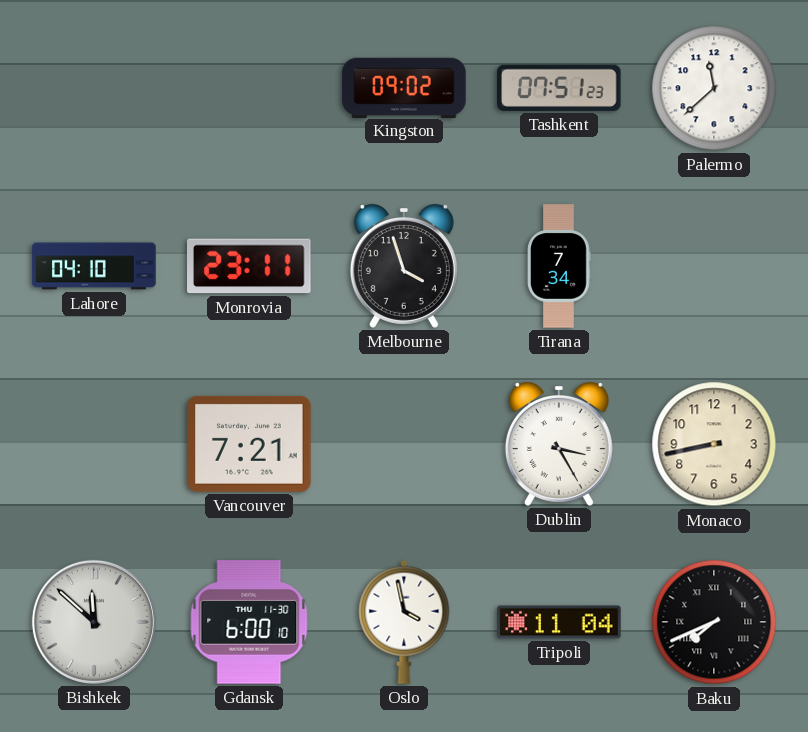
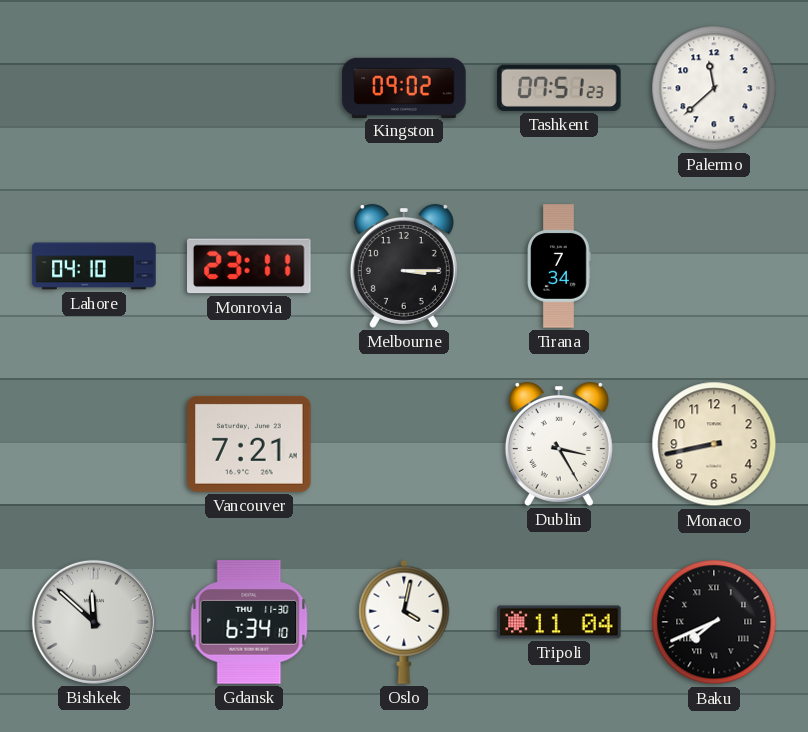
Melbourne: 3:57 -> 3:15
Gdansk: 6:00 -> 6:34
Oslo: 3:58 -> 4:02
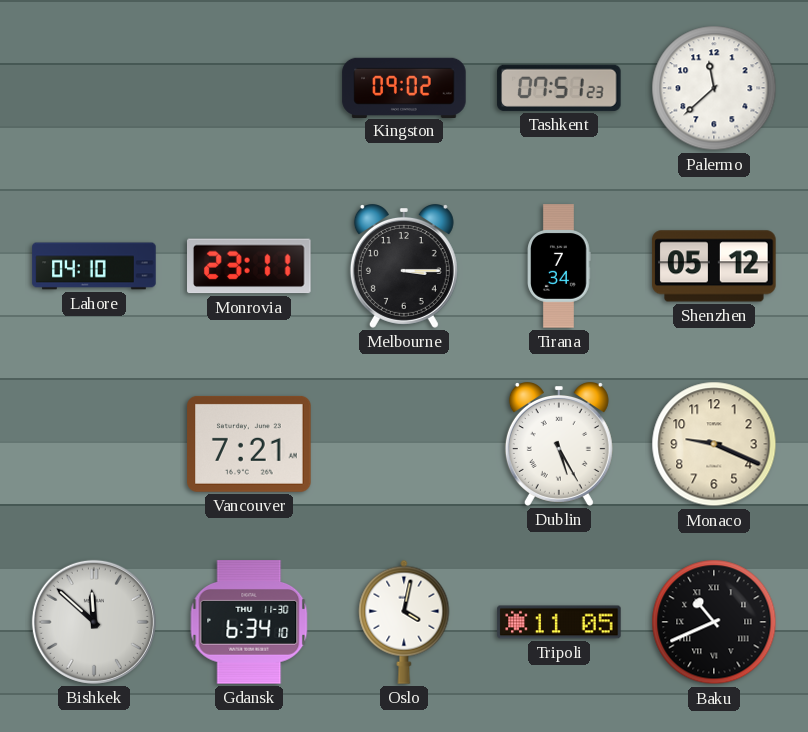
Shenzhen: none -> 05:12
Dublin: 3:25 -> 5:25
Monaco: 8:43 -> 9:19
Tripoli: 11:04 -> 11:05
Baku: 7:41 -> 10:41
